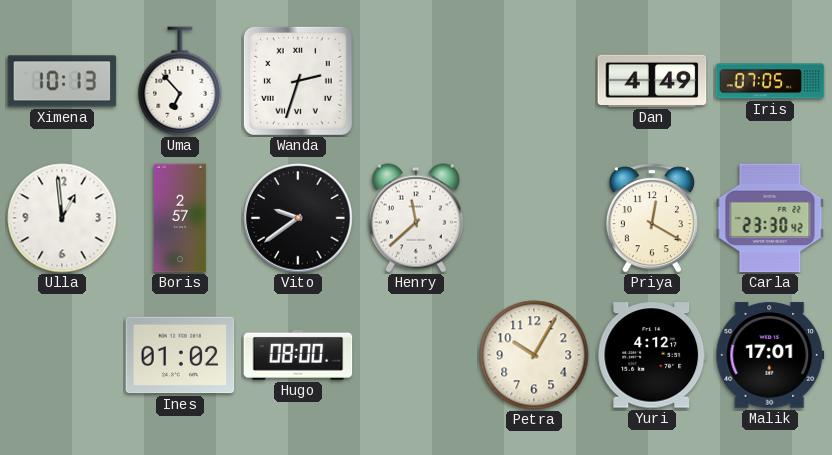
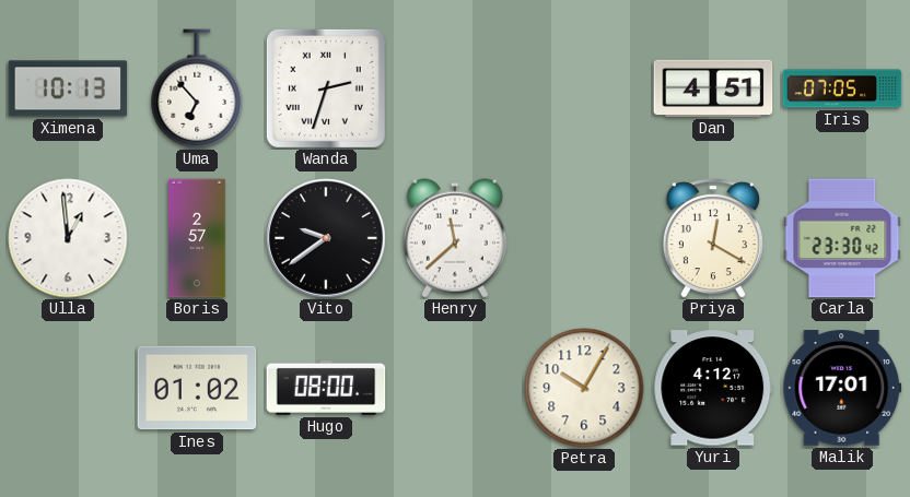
Dan: 4:49 -> 4:51
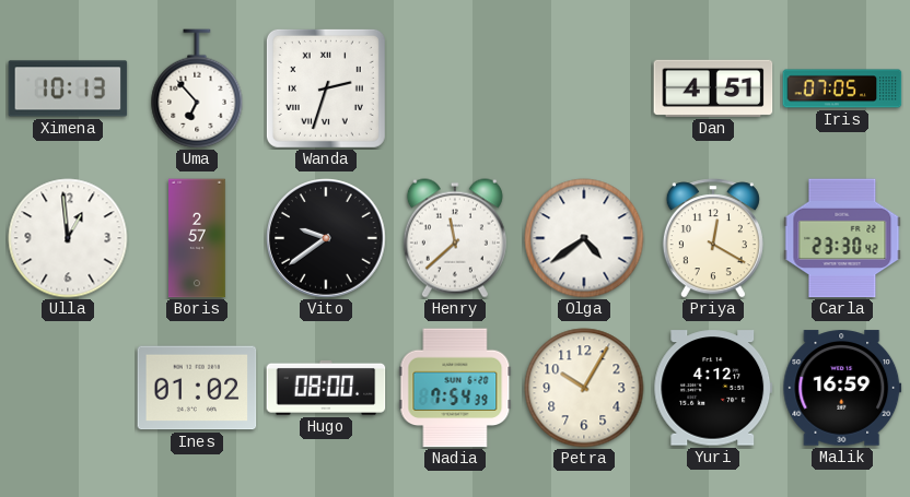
Olga: none -> 4:39
Nadia: none -> 7:54
Malik: 17:01 -> 16:59
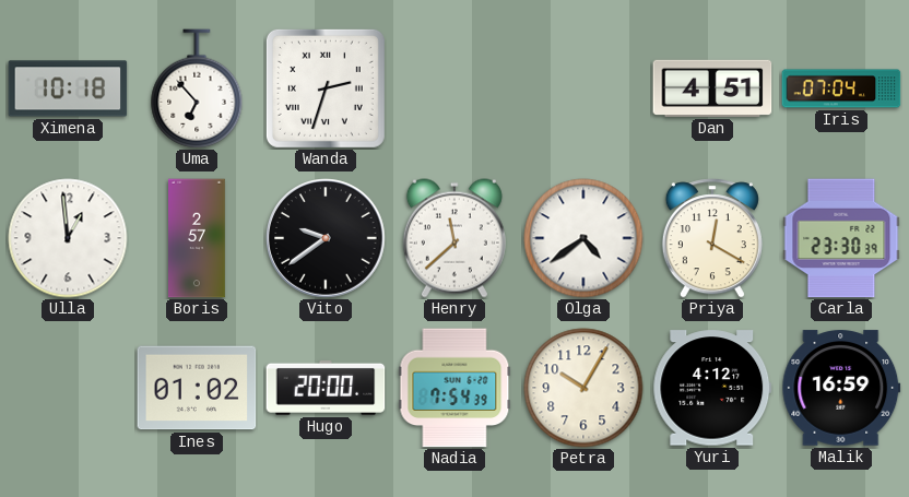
Ximena: 10:13 -> 10:18
Iris: 07:05 -> 07:04
Carla: 23:30:42 -> 23:30:39
Hugo: 08:00 -> 20:00
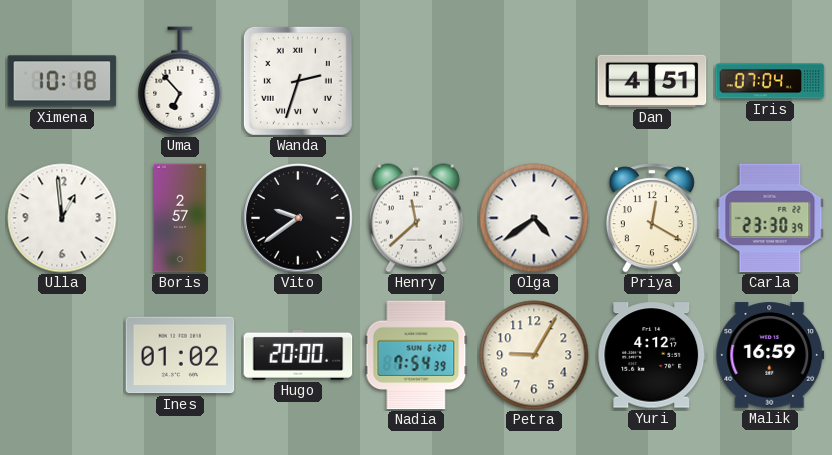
Petra: 10:05 -> 9:05
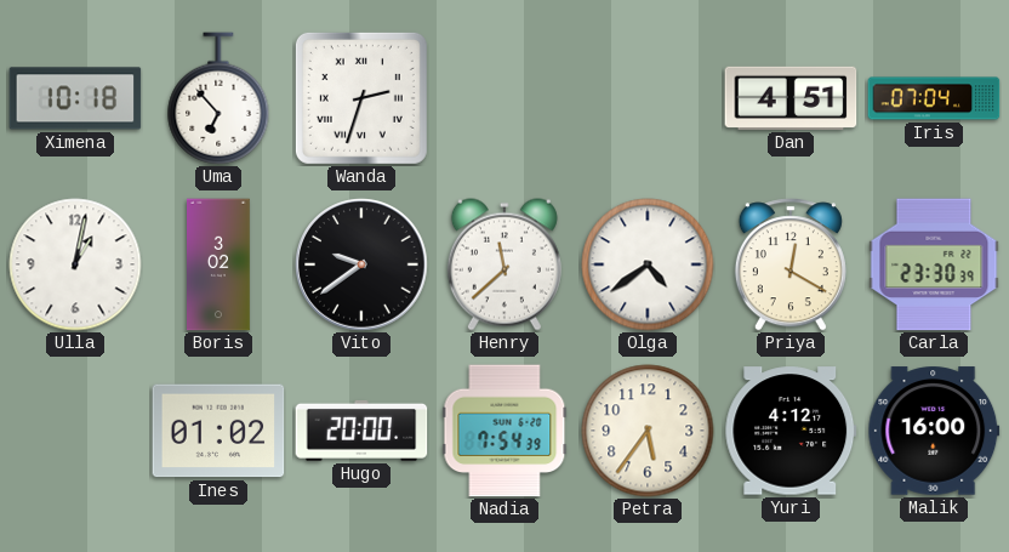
Ulla: 12:59 -> 1:02
Boris: 2:57 -> 3:02
Petra: 9:05 -> 5:36
Malik: 16:59 -> 16:00
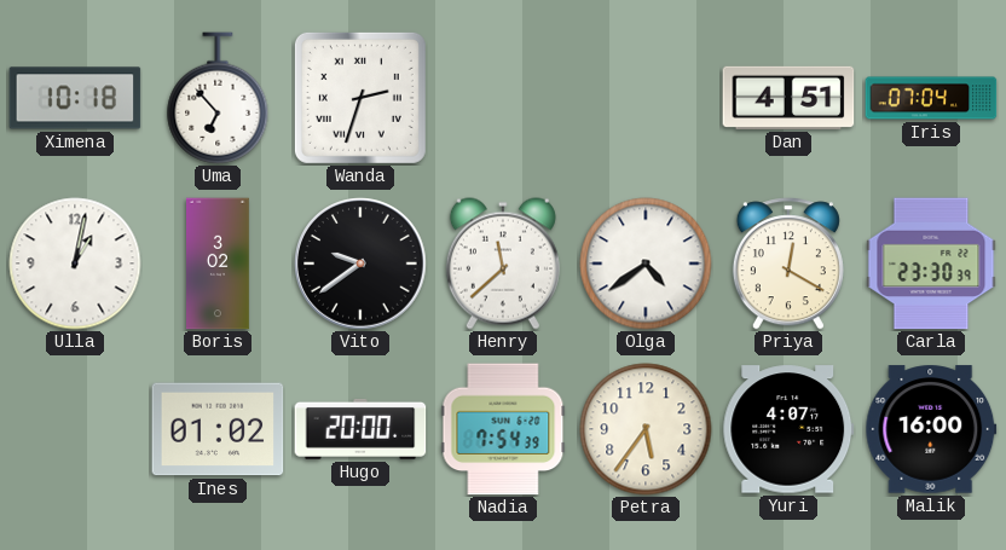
Yuri: 4:12 -> 4:07
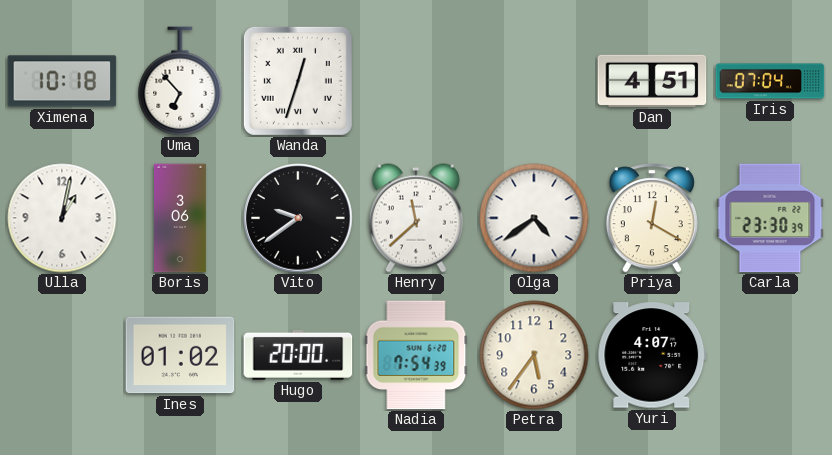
Wanda: 2:33 -> 12:33
Boris: 3:02 -> 3:06
Malik: 16:00 -> none
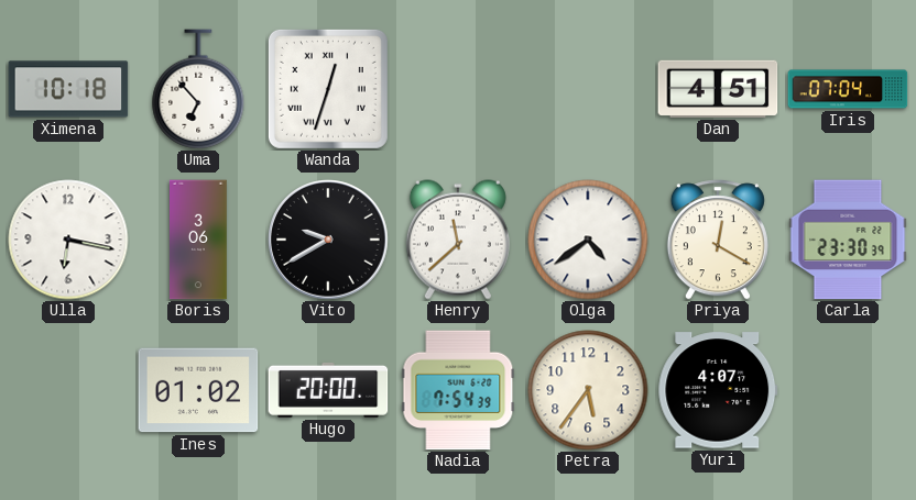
Ulla: 1:02 -> 6:17
Vito: 9:39 -> 9:40
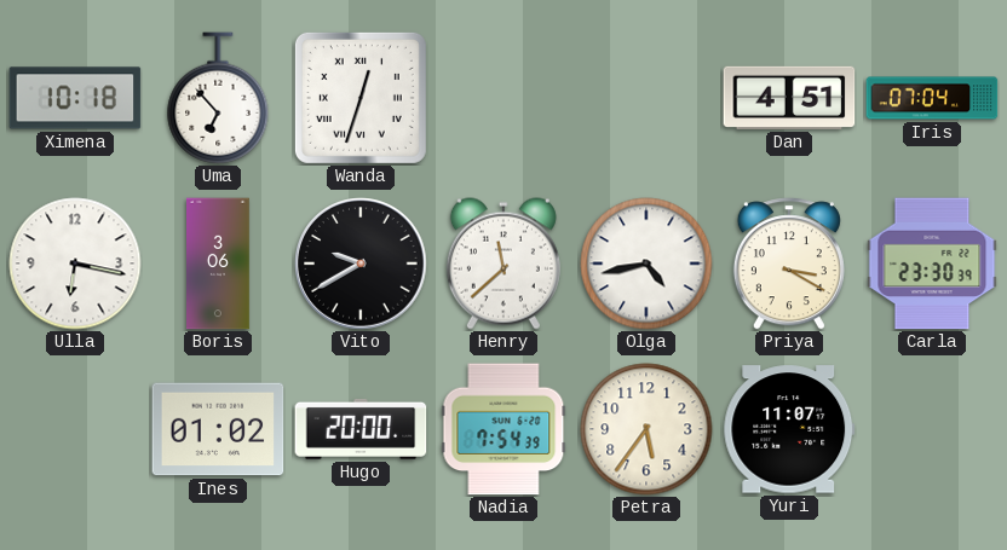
Olga: 4:39 -> 4:43
Priya: 12:20 -> 3:20
Yuri: 4:07 -> 11:07
